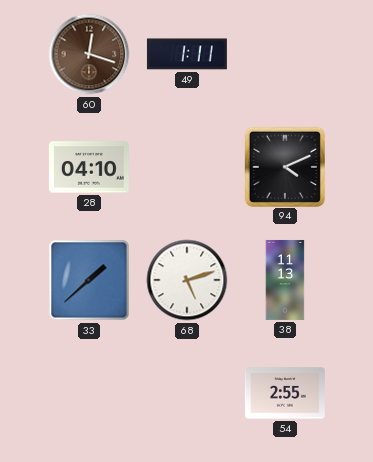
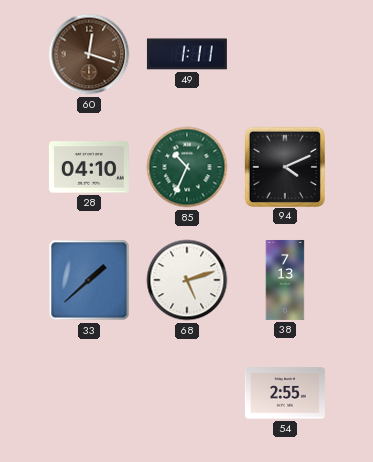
85: none -> 10:34
38: 11:13 -> 7:13
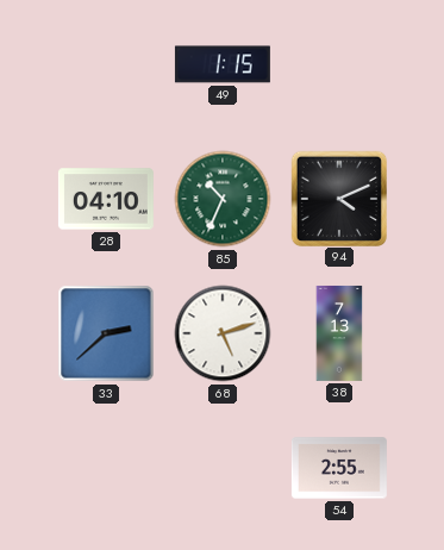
60: 12:18 -> none
49: 1:11 -> 1:15
33: 1:38 -> 2:38
